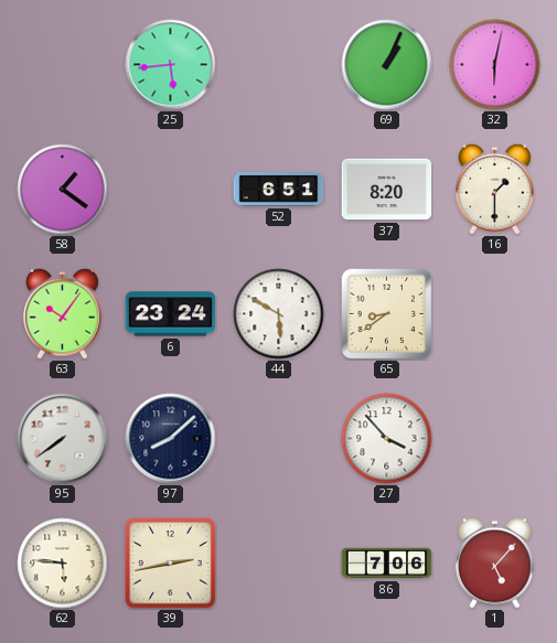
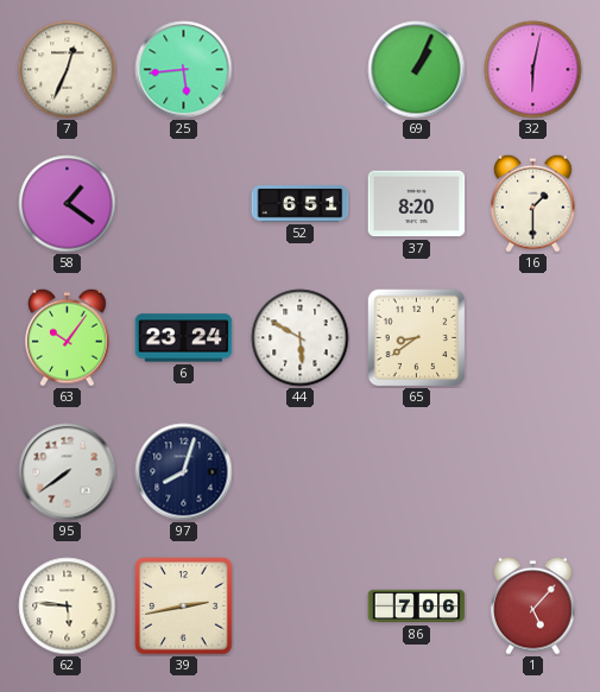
7: none -> 12:34
97: 8:08 -> 8:03
27: 3:53 -> none
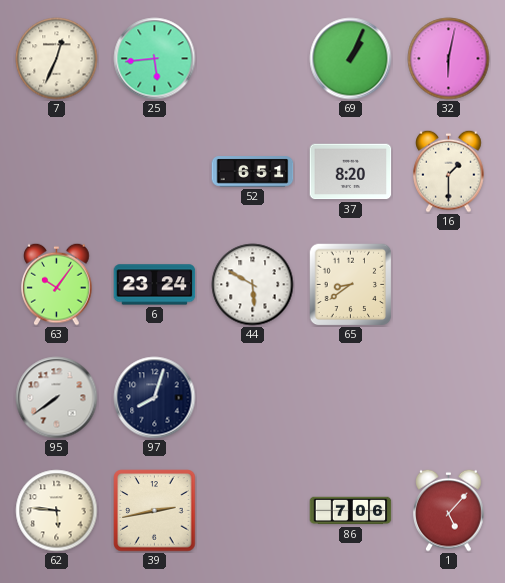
58: 1:21 -> none
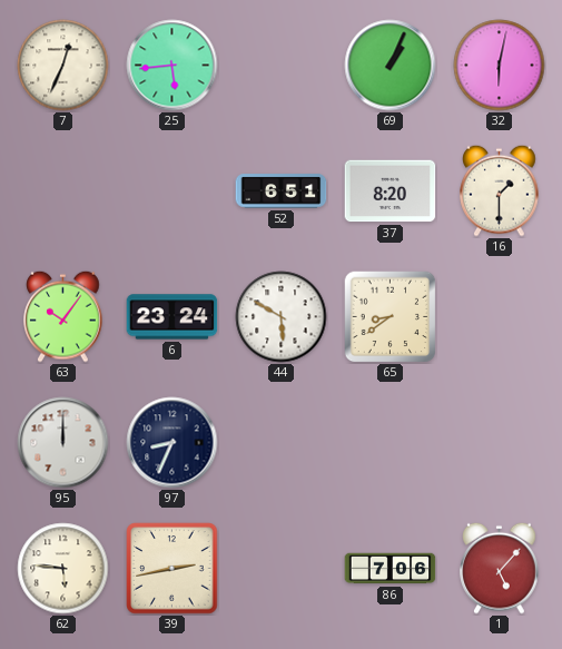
95: 7:39 -> 12:00
97: 8:03 -> 8:34
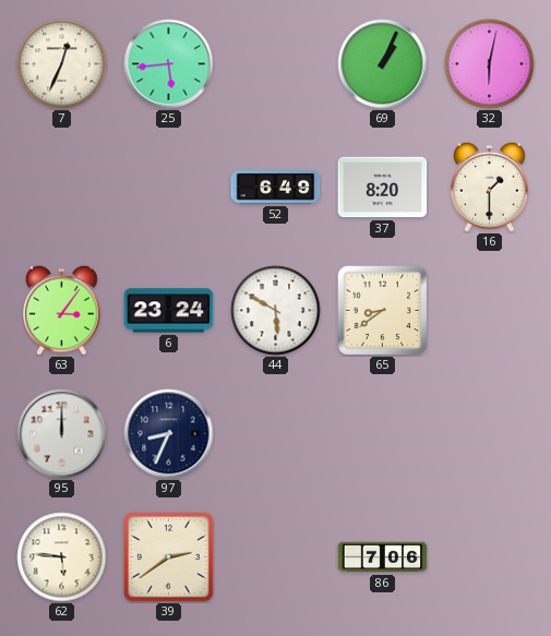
52: 6:51 -> 6:49
63: 10:06 -> 3:06
39: 2:43 -> 2:39
1: 5:07 -> none
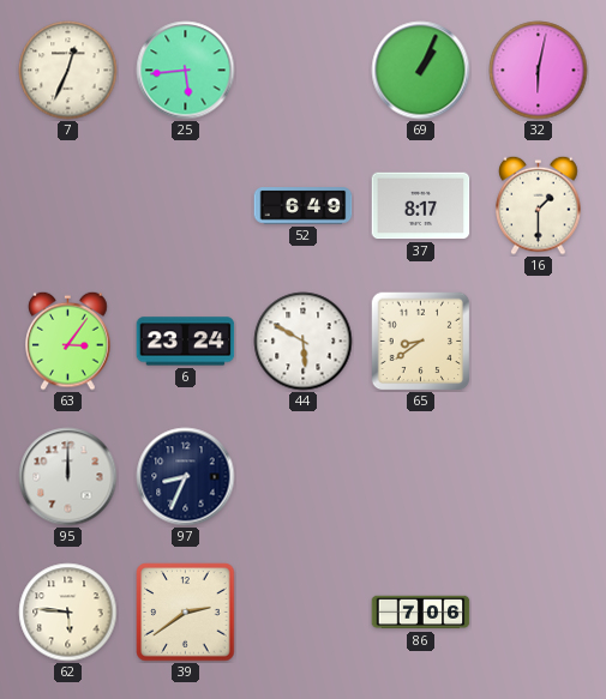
37: 8:20 -> 8:17
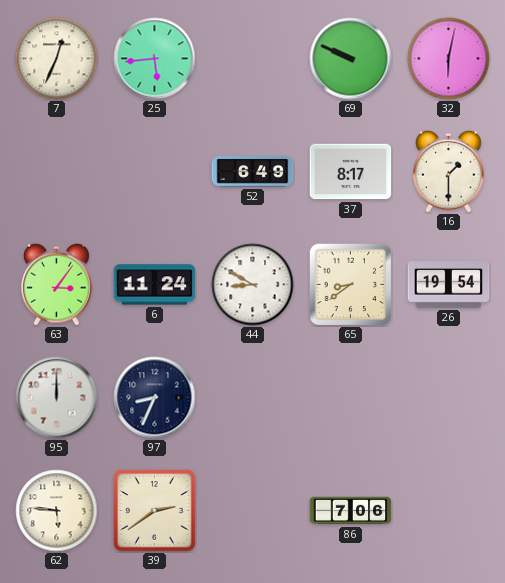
69: 1:04 -> 9:49
6: 23:24 -> 11:24
44: 5:50 -> 8:50
26: none -> 19:54
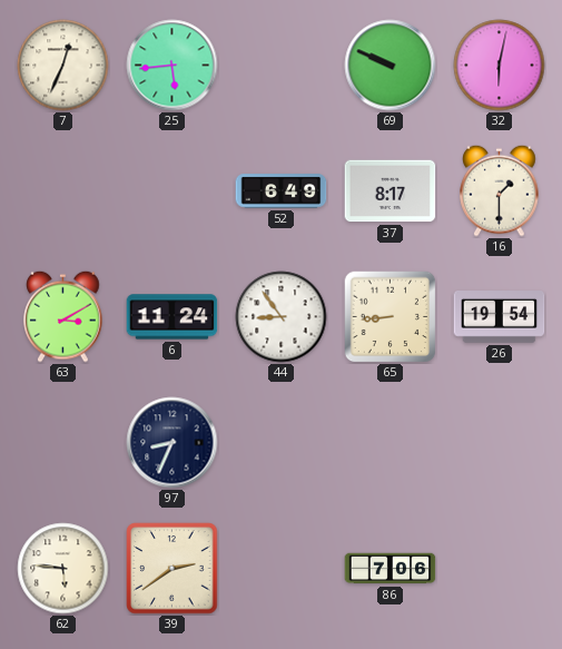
63: 3:06 -> 3:10
44: 8:50 -> 8:54
65: 8:39 -> 8:44
95: 12:00 -> none
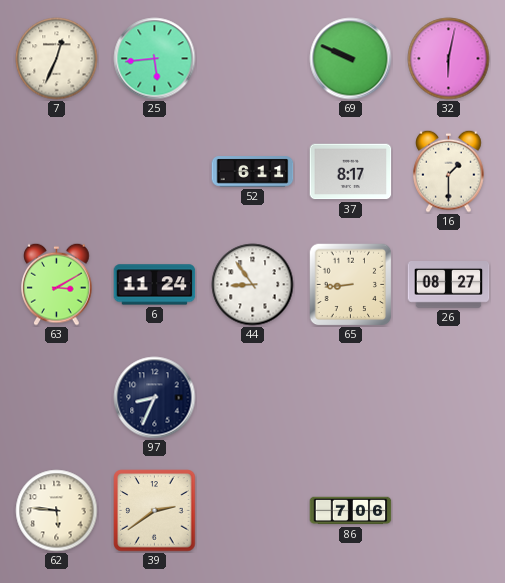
52: 6:49 -> 6:11
26: 19:54 -> 08:27
